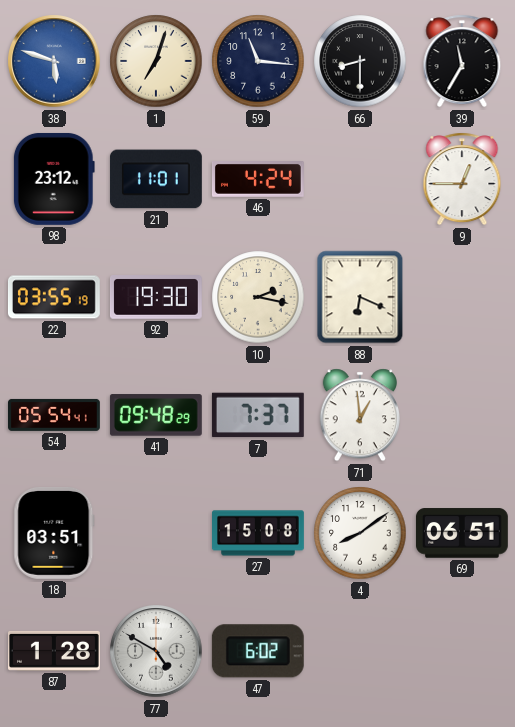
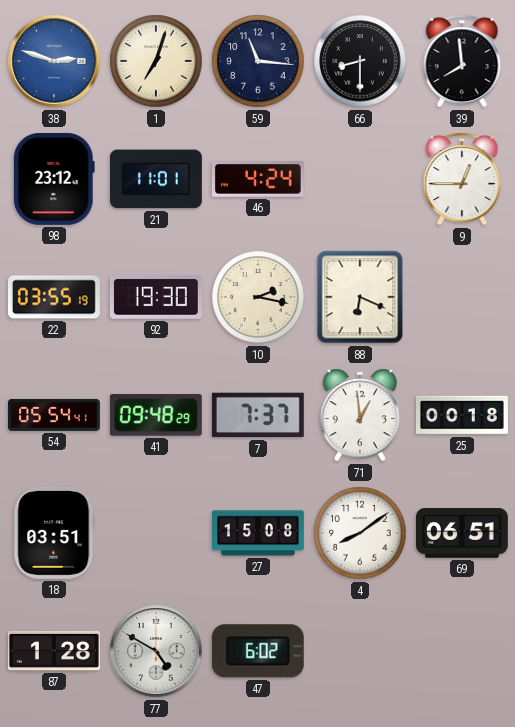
38: 5:48 -> 2:48
39: 11:35 -> 7:59
25: none -> 00:18
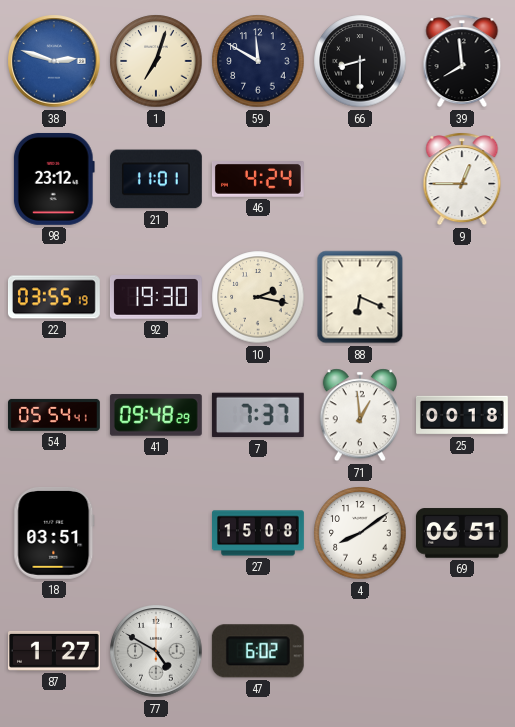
59: 11:16 -> 11:50
87: 1:28 -> 1:27
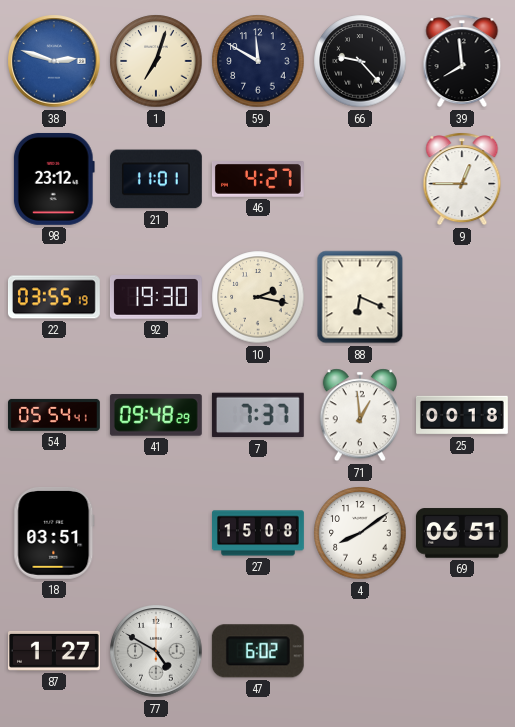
66: 8:30 -> 9:23
46: 4:24 -> 4:27
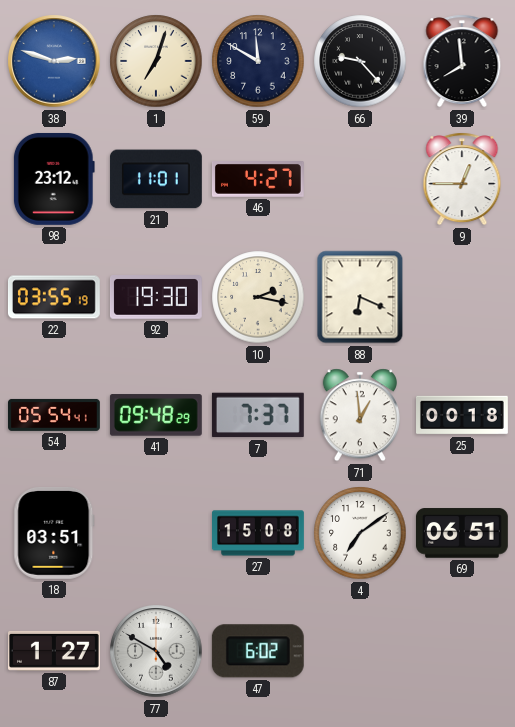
4: 8:09 -> 7:09
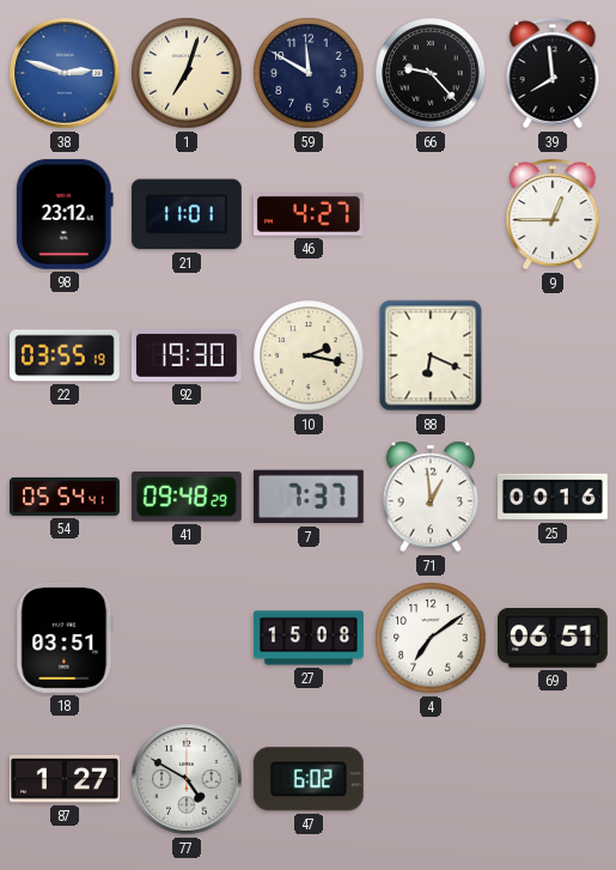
25: 00:18 -> 00:16
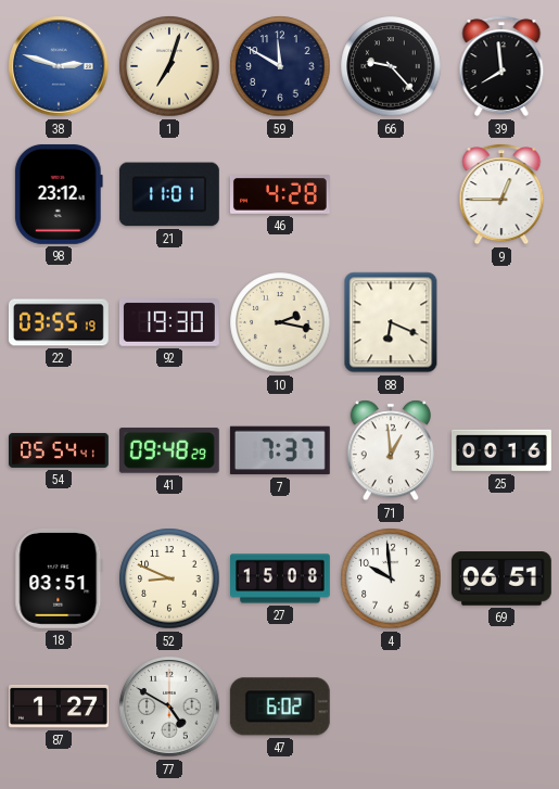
46: 4:27 -> 4:28
52: none -> 8:49
4: 7:09 -> 9:59
